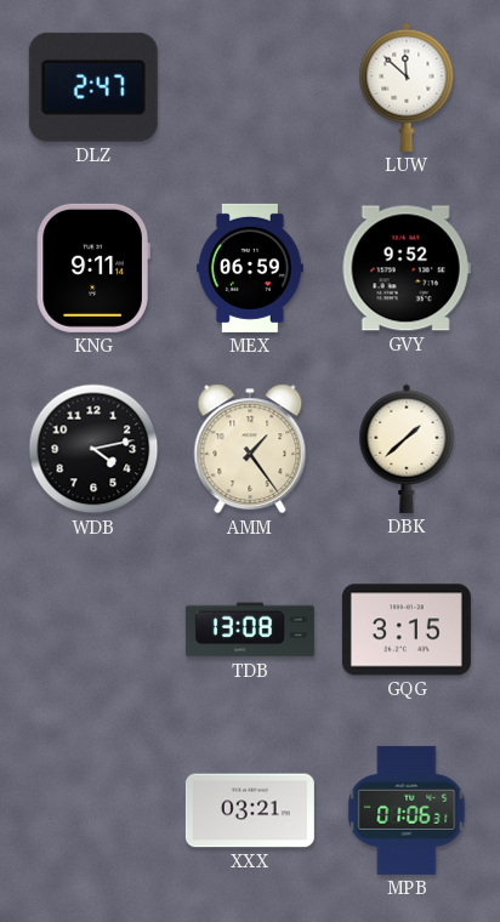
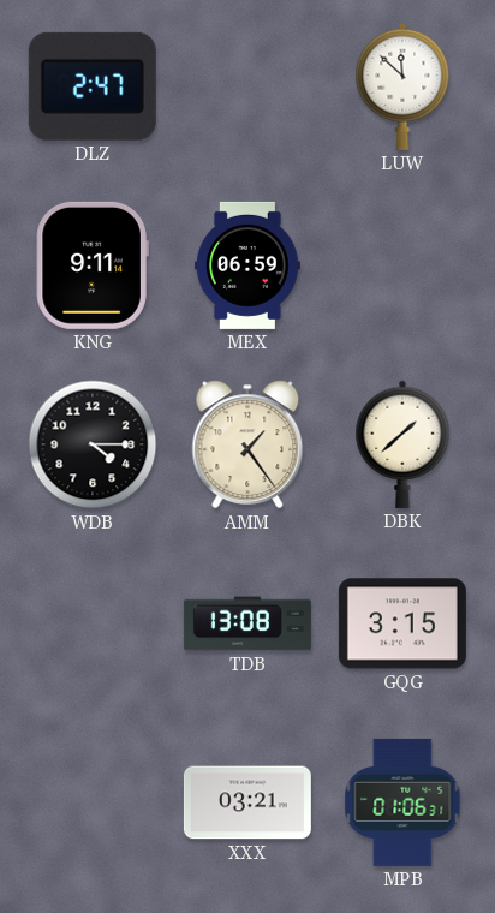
GVY: 9:52 -> none
WDB: 4:13 -> 4:15
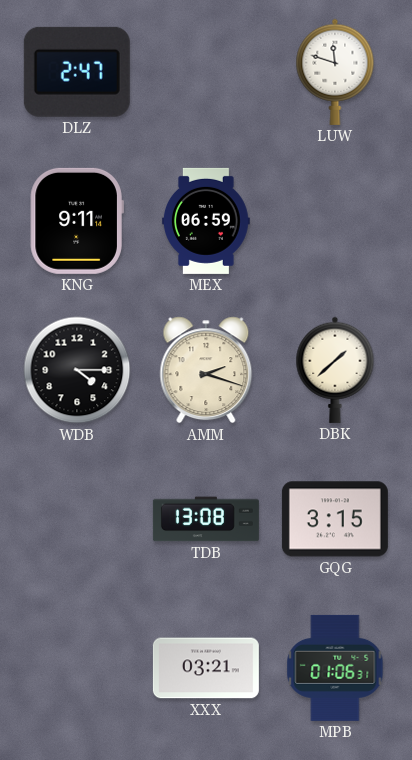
LUW: 11:52 -> 11:48
AMM: 1:24 -> 2:18
